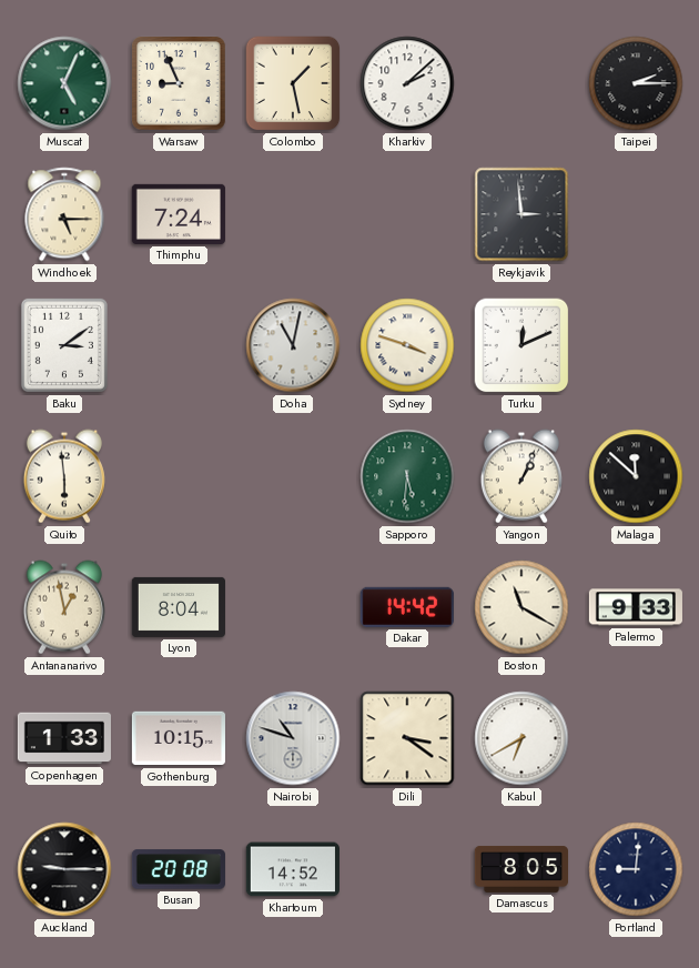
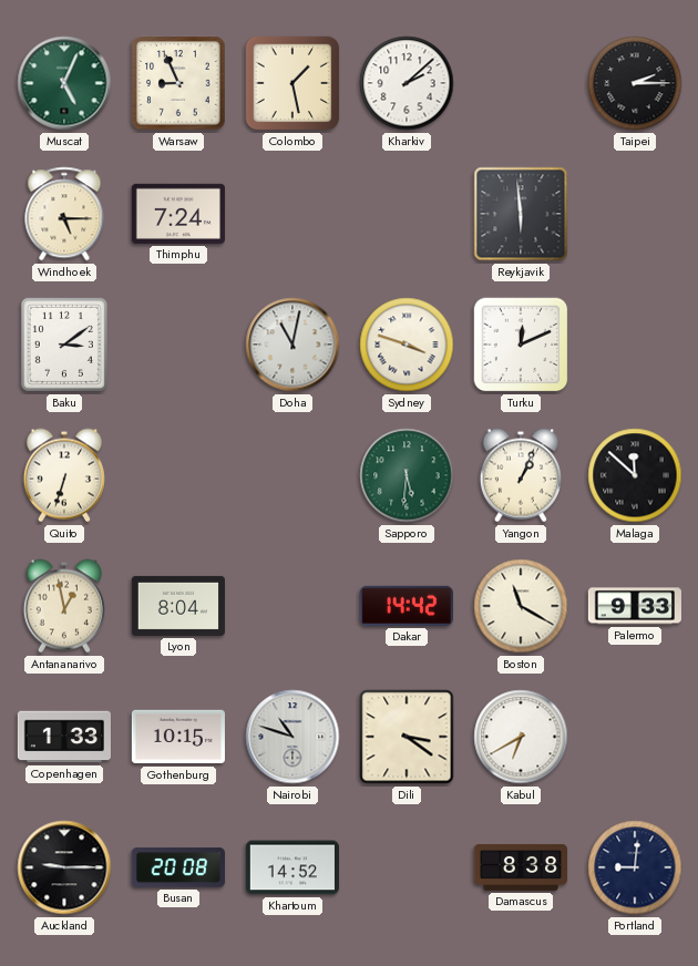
Reykjavik: 2:59 -> 5:59
Quito: 5:59 -> 6:33
Damascus: 8:05 -> 8:38
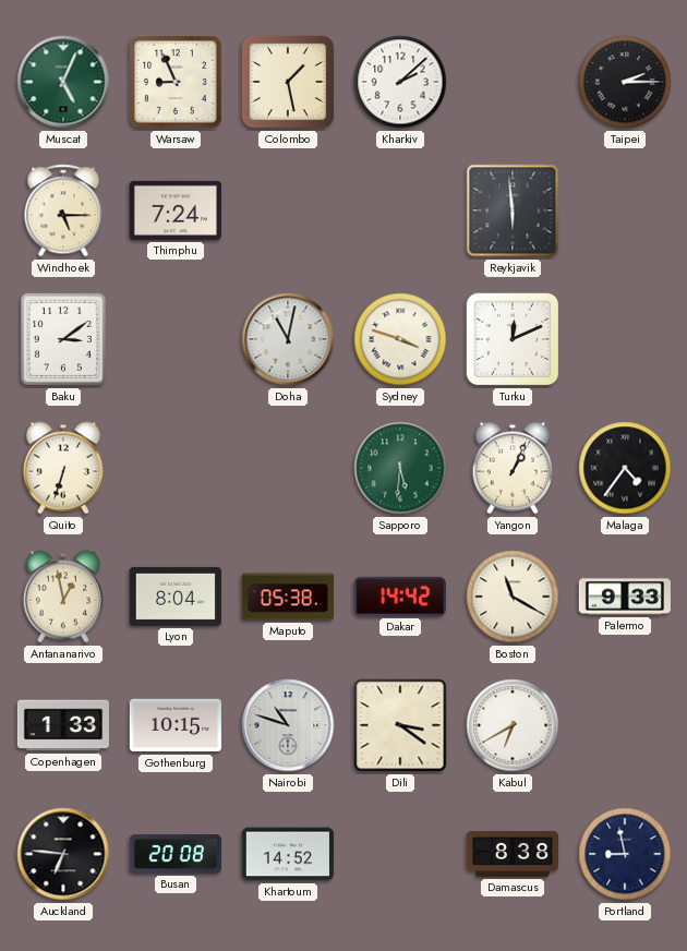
Malaga: 11:52 -> 4:36
Maputo: none -> 05:38
Auckland: 9:15 -> 6:46
Portland: 9:01 -> 8:58
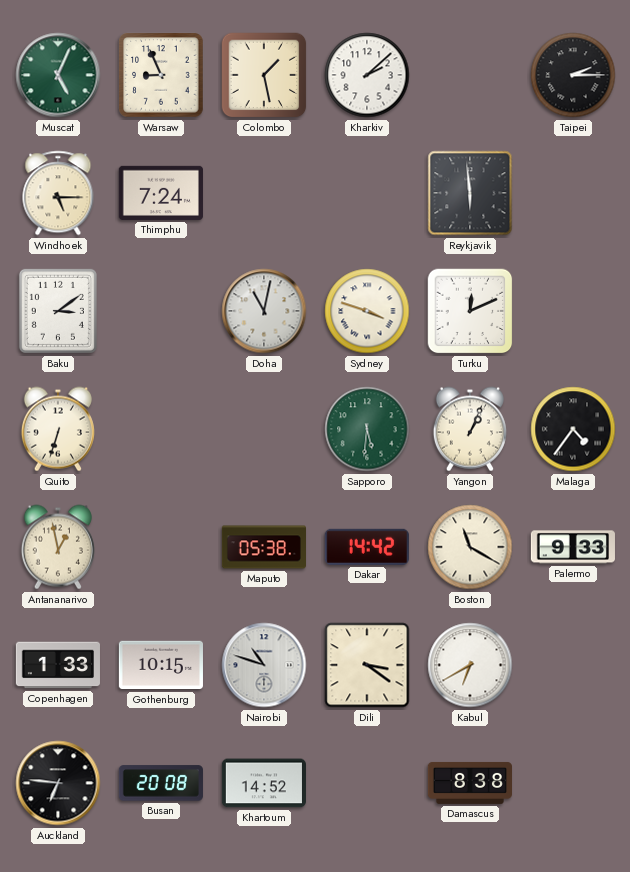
Lyon: 8:04 -> none
Portland: 8:58 -> none
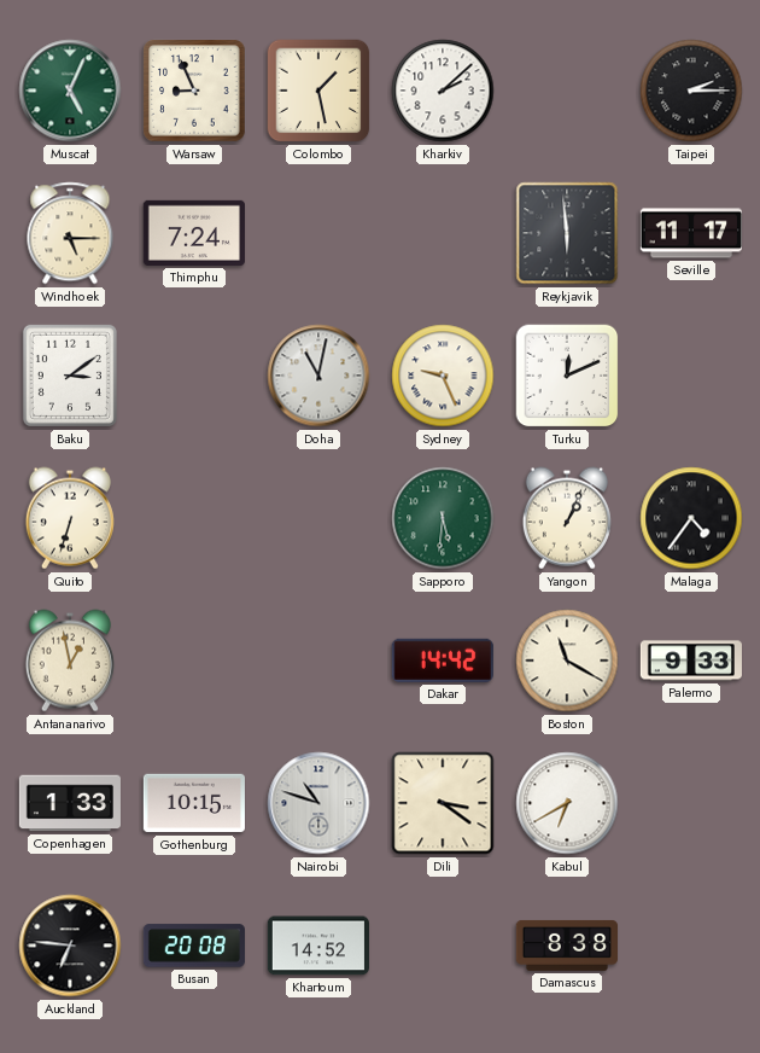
Seville: none -> 11:17
Sydney: 3:48 -> 9:26
Maputo: 05:38 -> none
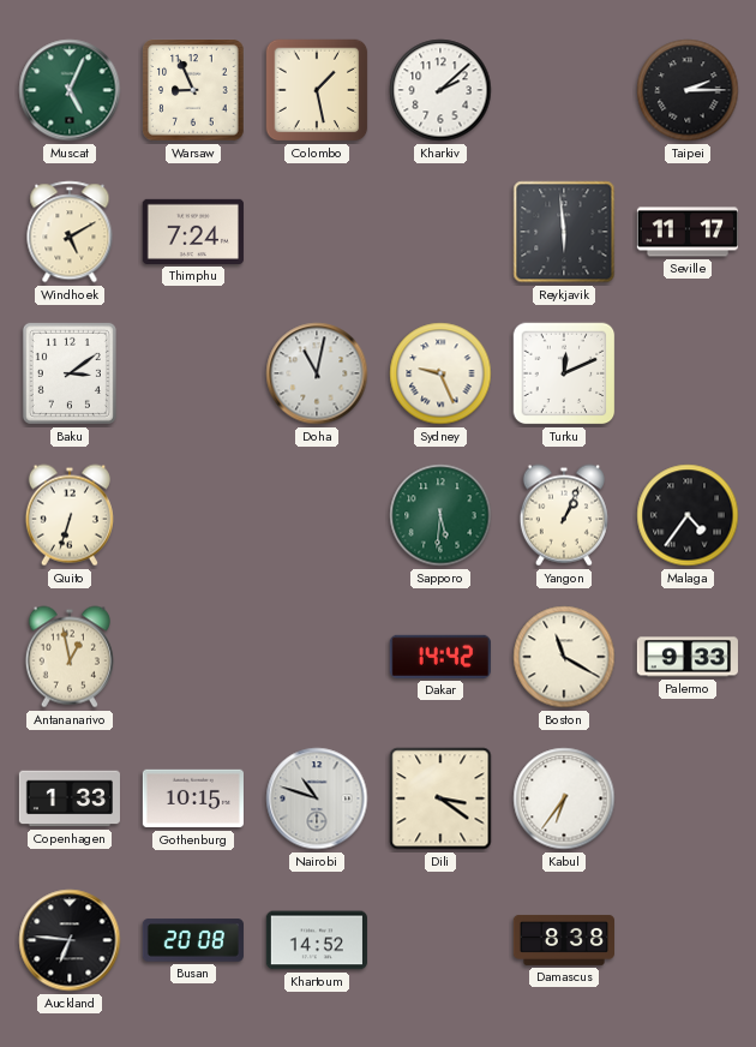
Windhoek: 5:15 -> 5:10
Kabul: 6:40 -> 6:36
